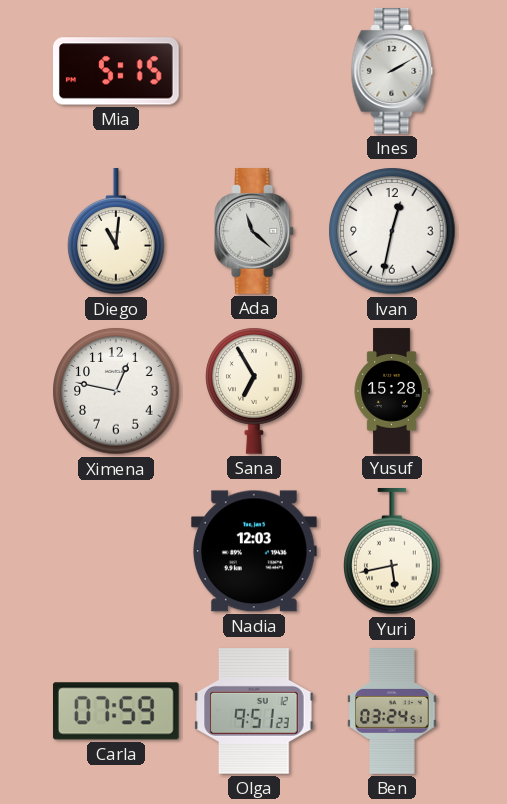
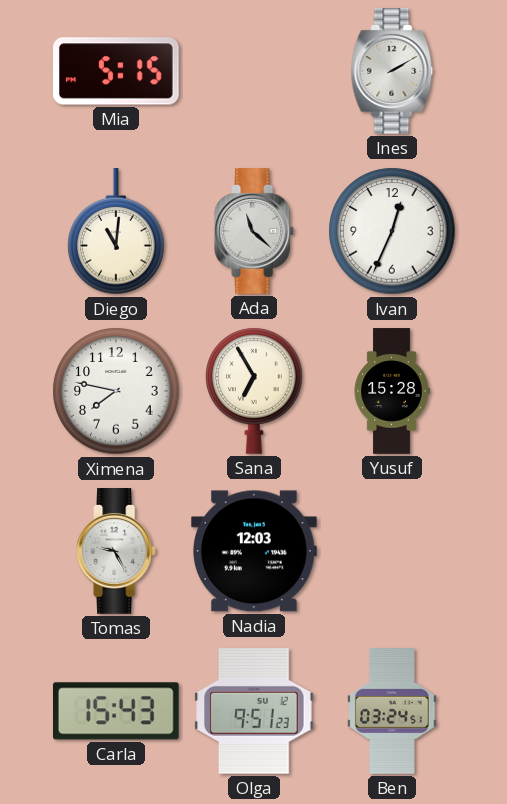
Ivan: 12:32 -> 12:34
Ximena: 12:47 -> 7:47
Tomas: none -> 9:25
Yuri: 5:43 -> none
Carla: 07:59 -> 15:43
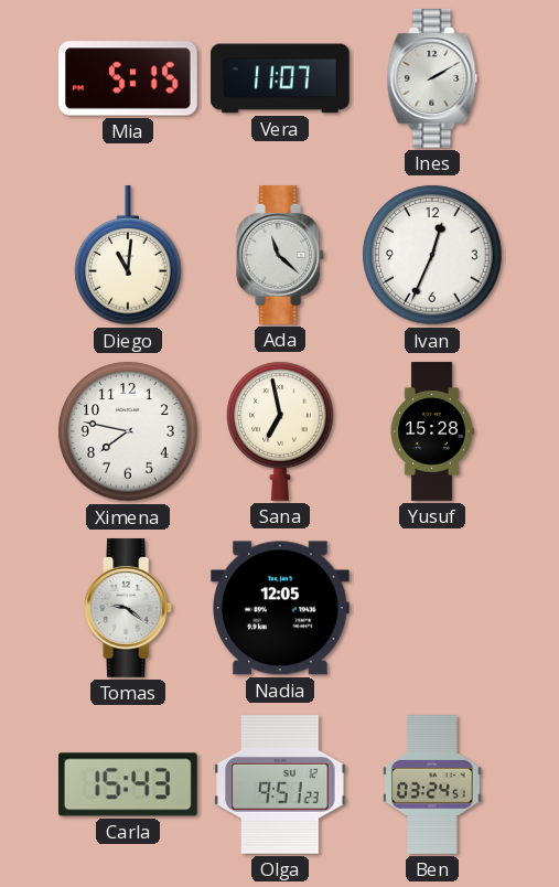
Vera: none -> 11:07
Sana: 6:55 -> 6:58
Tomas: 9:25 -> 9:21
Nadia: 12:03 -> 12:05
